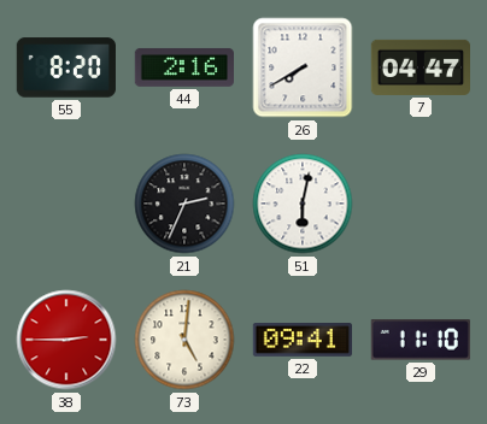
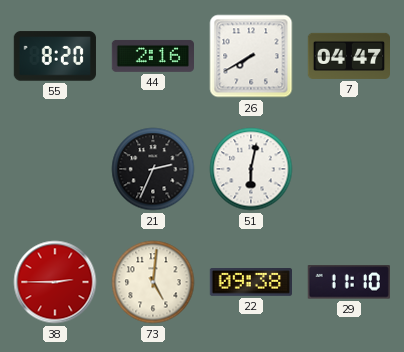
22: 09:41 -> 09:38
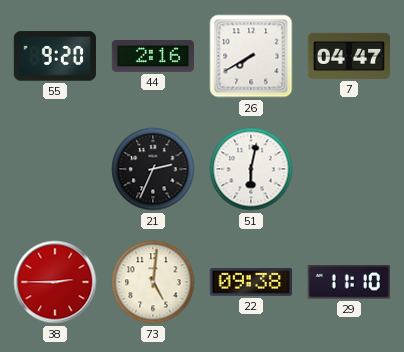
55: 8:20 -> 9:20
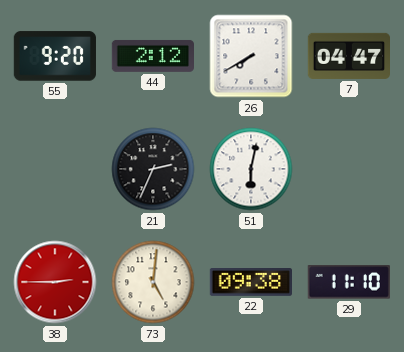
44: 2:16 -> 2:12
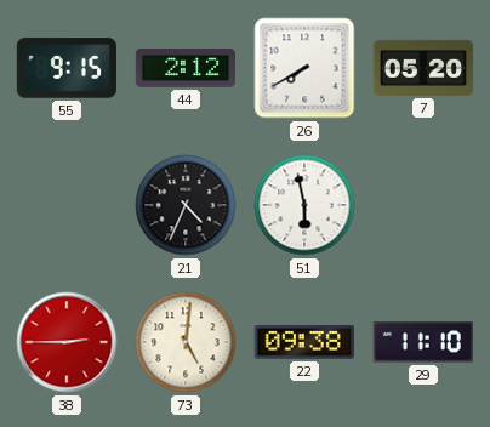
55: 9:20 -> 9:15
7: 04:47 -> 05:20
21: 2:34 -> 4:34
51: 6:02 -> 5:58
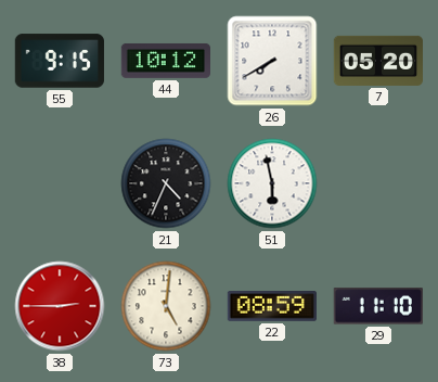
44: 2:12 -> 10:12
22: 09:38 -> 08:59
